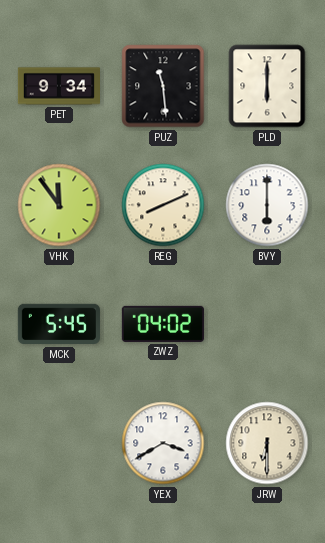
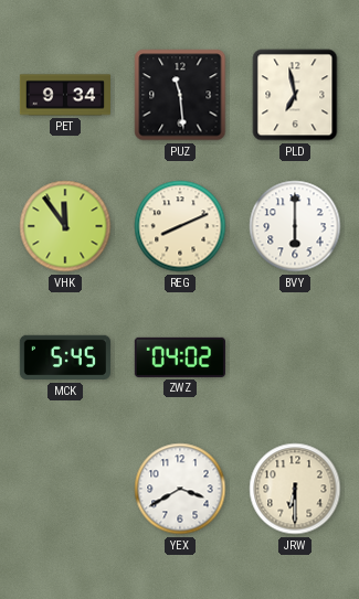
PLD: 6:00 -> 6:58
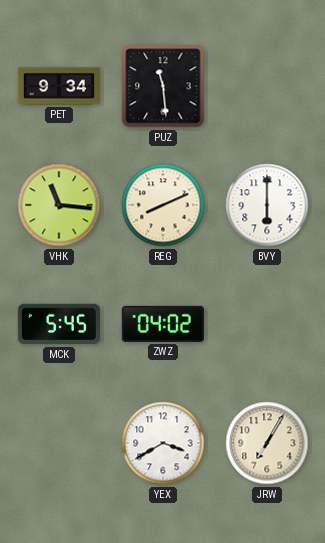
PLD: 6:58 -> none
VHK: 11:54 -> 11:16
JRW: 6:30 -> 7:05
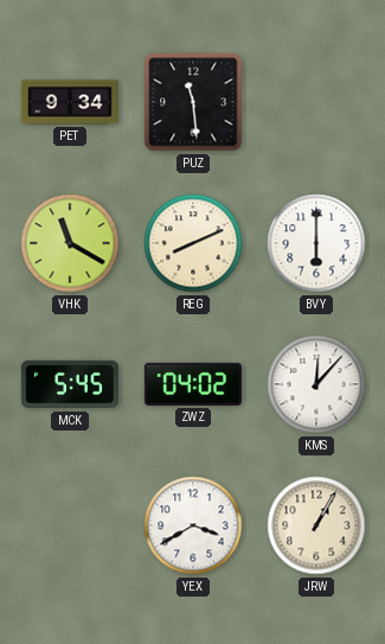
VHK: 11:16 -> 11:20
KMS: none -> 12:07
JRW: 7:05 -> 1:05
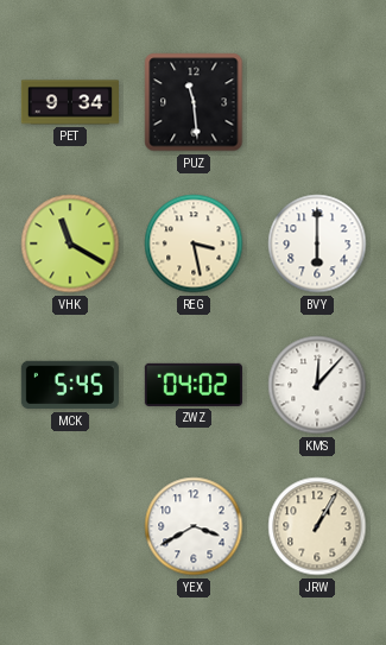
REG: 8:11 -> 3:28
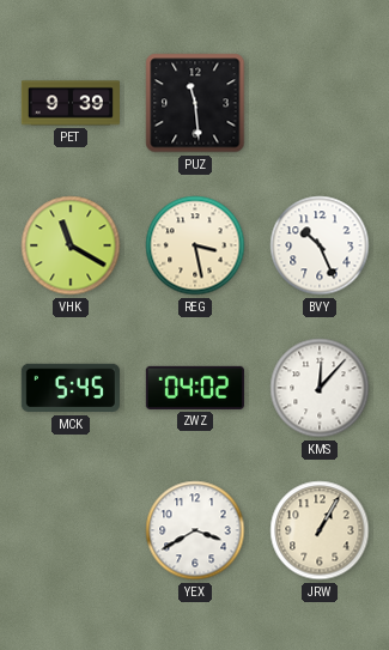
PET: 9:34 -> 9:39
BVY: 6:00 -> 10:26
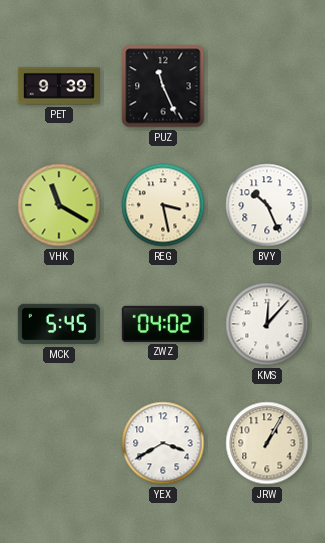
PUZ: 11:29 -> 11:26
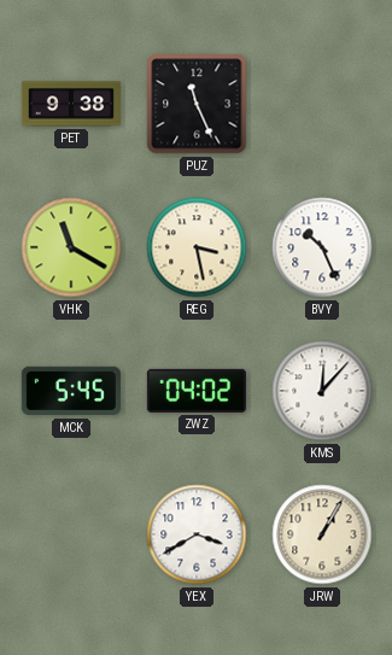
PET: 9:39 -> 9:38
